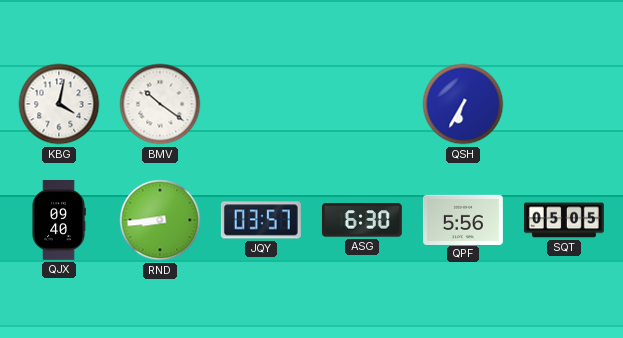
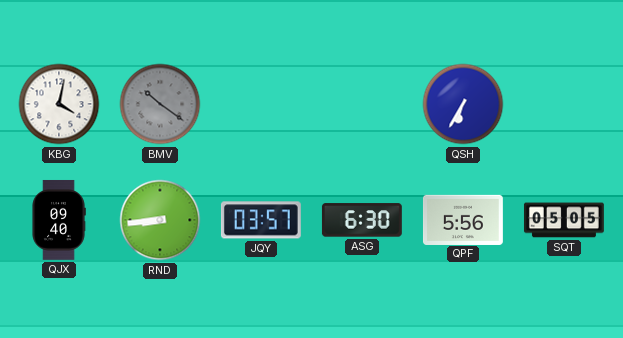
BMV dial: white -> grey
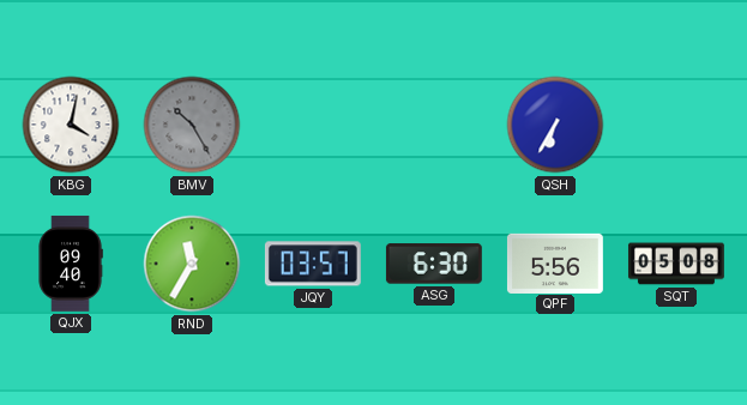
BMV: 10:21 -> 10:25
RND: 8:44 -> 11:35
SQT: 05:05 -> 05:08
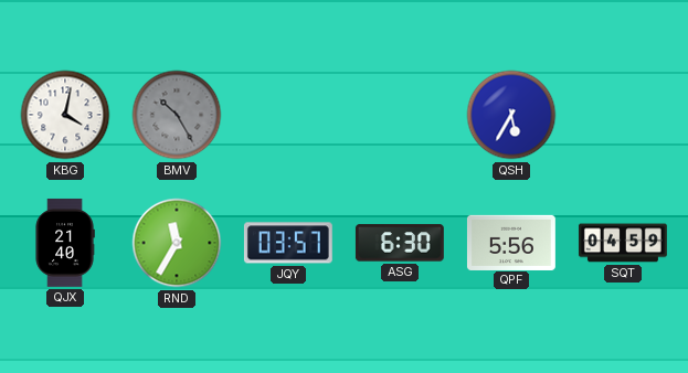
QSH: 6:35 -> 5:35
QJX: 09:40 -> 21:40
SQT: 05:08 -> 04:59
